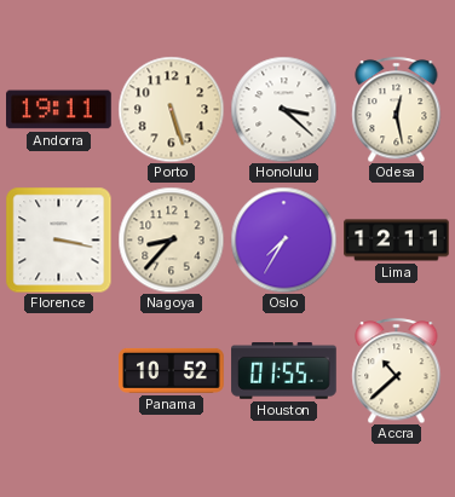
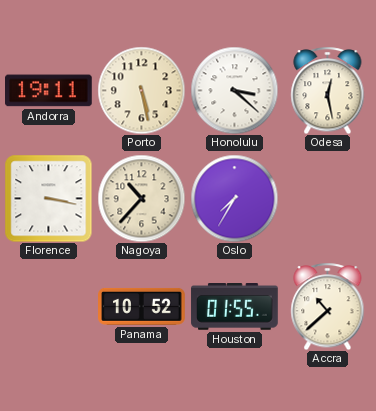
Porto: 5:27 -> 5:28
Nagoya: 8:37 -> 10:37
Lima: 12:11 -> none
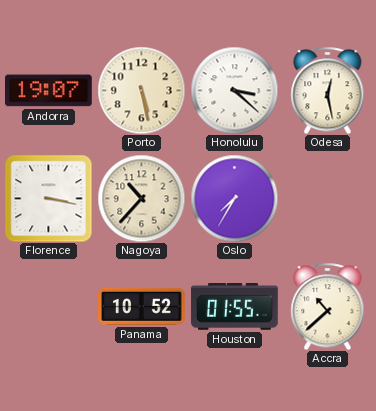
Andorra: 19:11 -> 19:07
